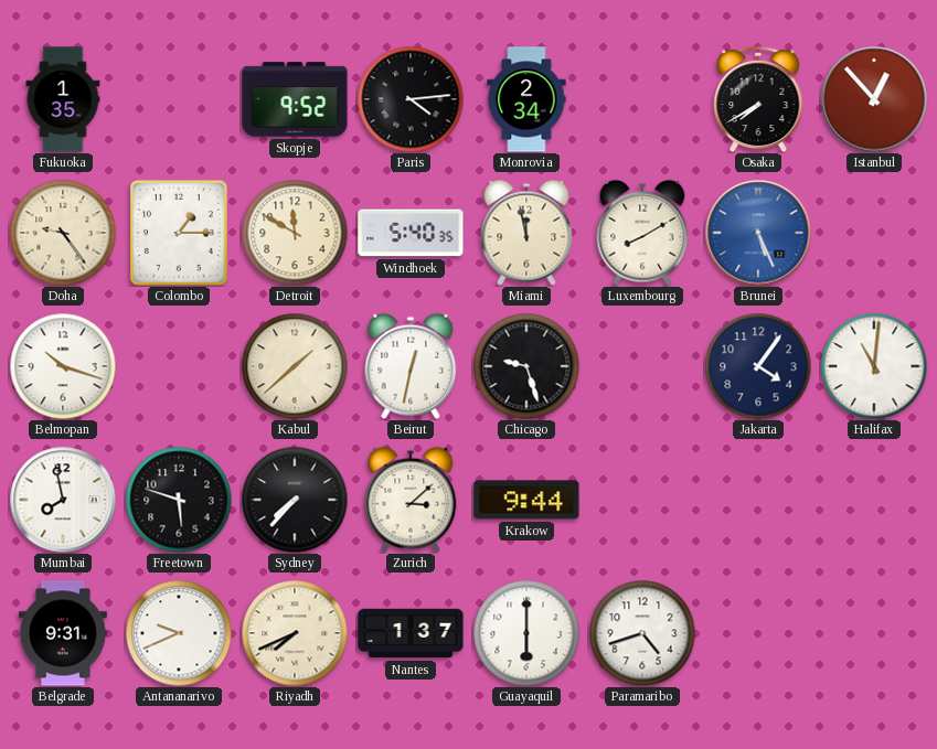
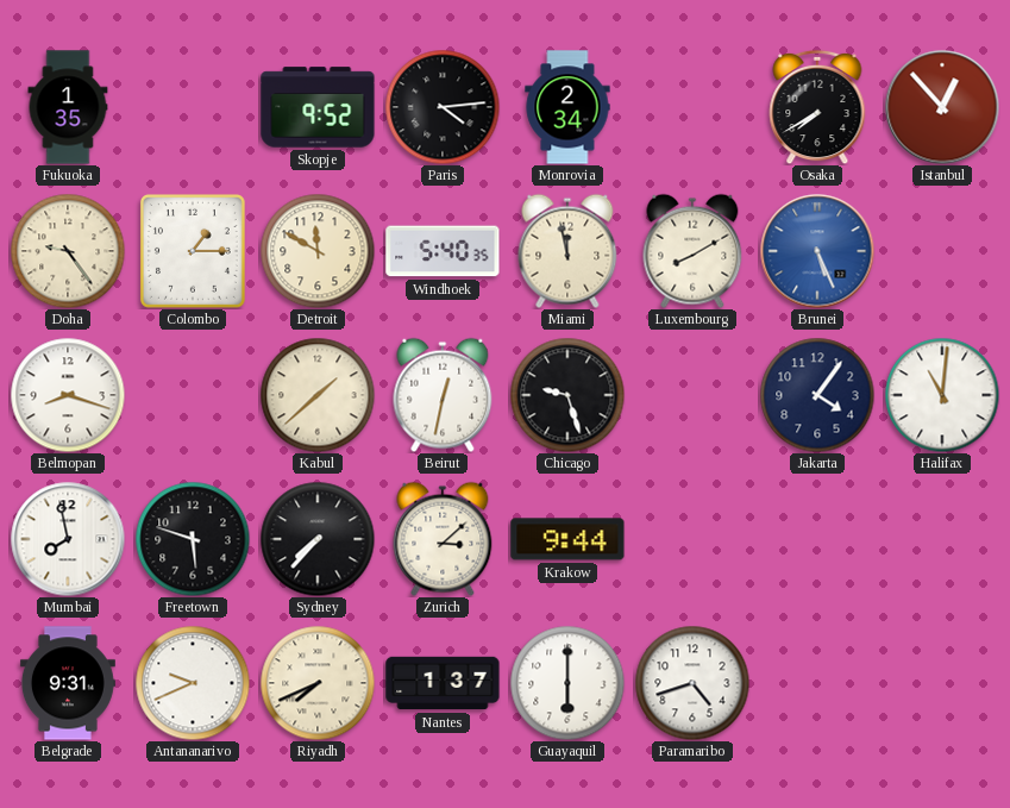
Belmopan: 10:18 -> 8:18
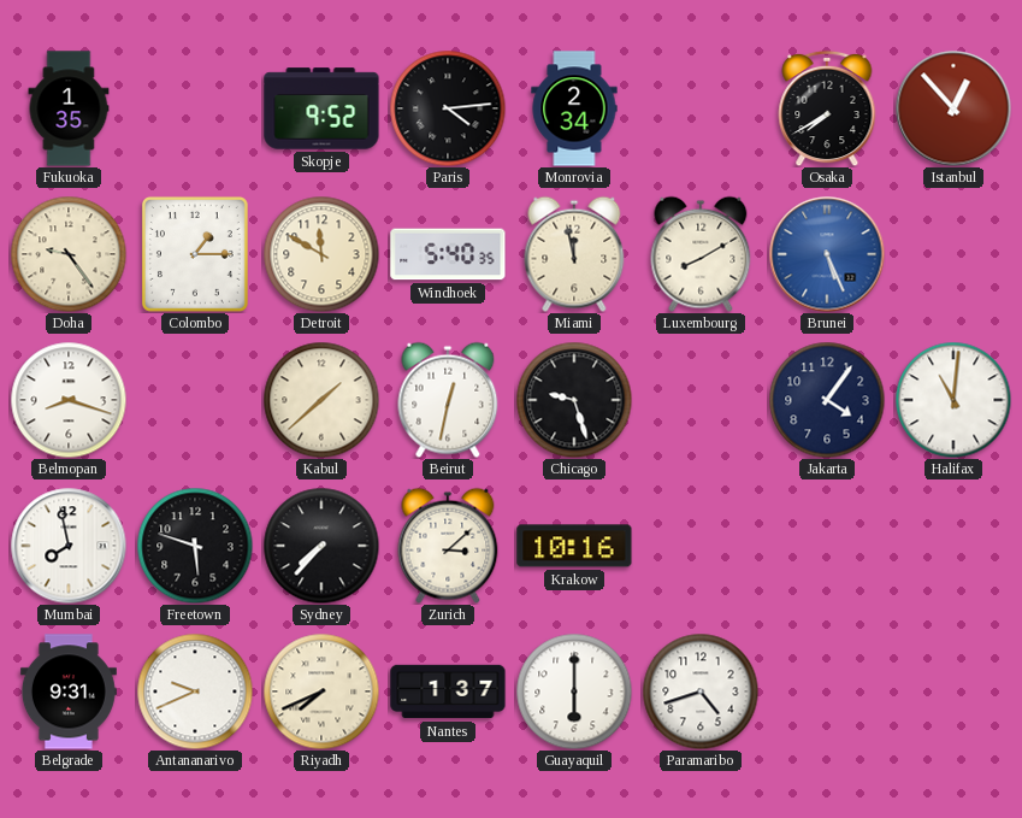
Krakow: 9:44 -> 10:16
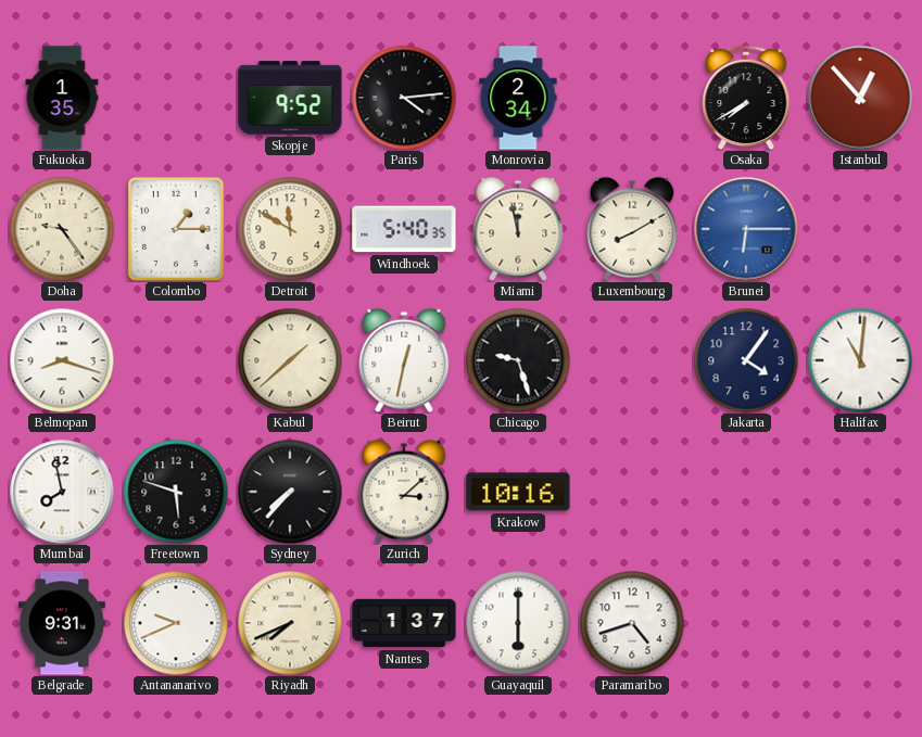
Brunei: 5:26 -> 6:15
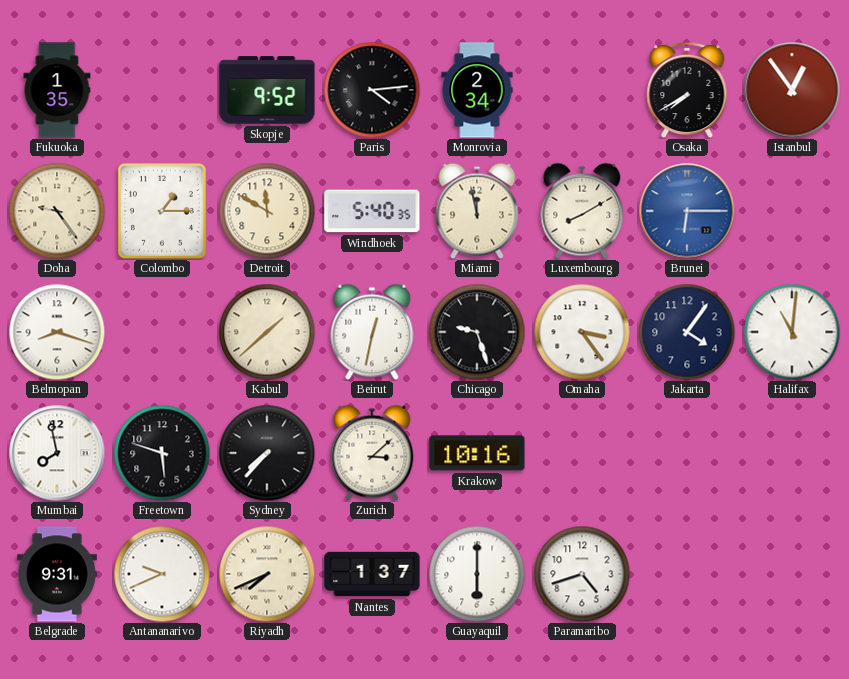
Istanbul: 12:53 -> 12:54
Omaha: none -> 3:24
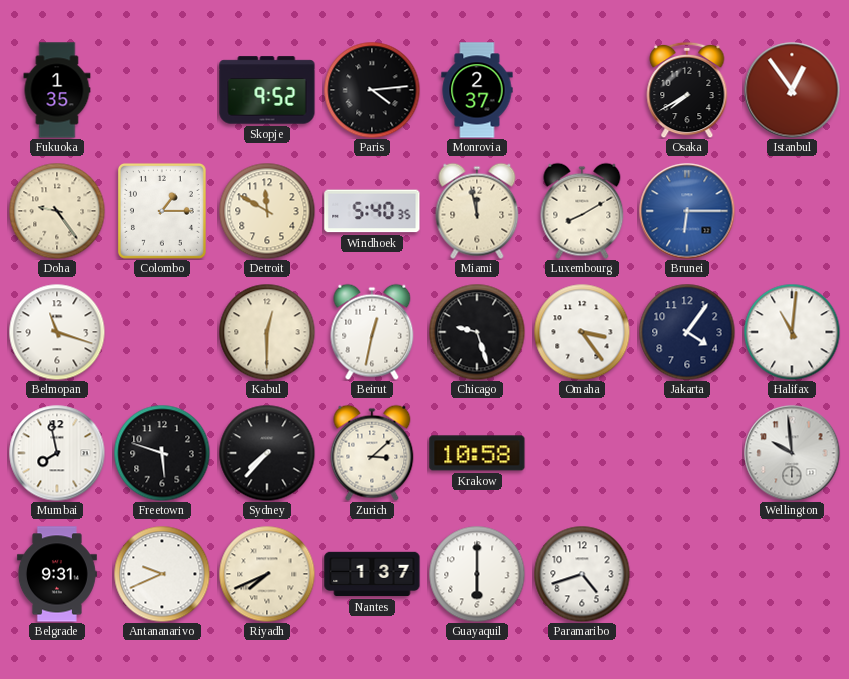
Monrovia: 2:34 -> 2:37
Belmopan: 8:18 -> 11:18
Kabul: 1:38 -> 12:30
Krakow: 10:16 -> 10:58
Wellington: none -> 9:59
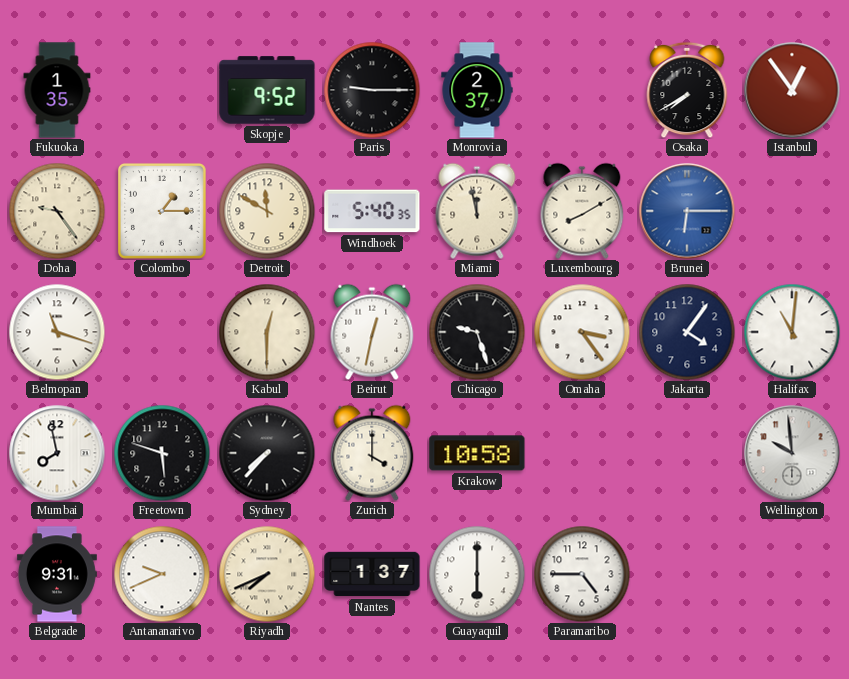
Paris: 4:14 -> 9:15
Zurich: 3:08 -> 4:00
Paramaribo: 4:42 -> 4:45
